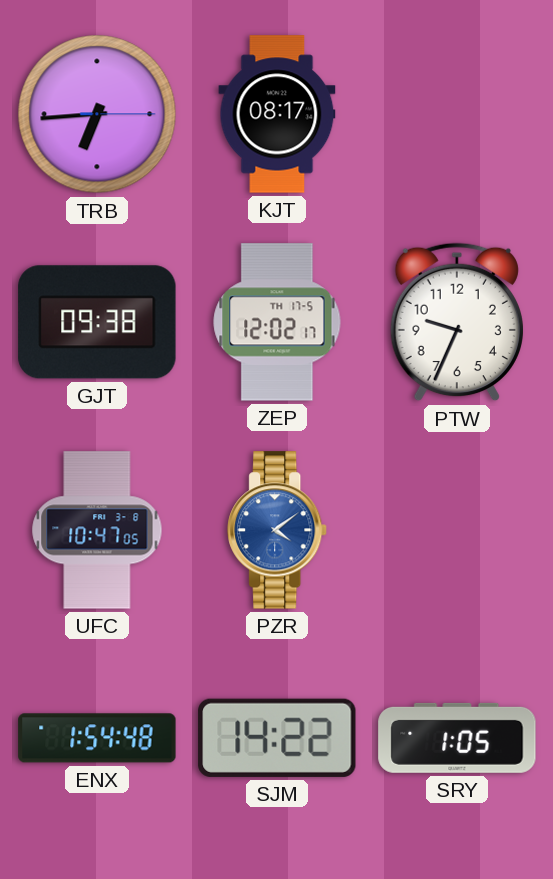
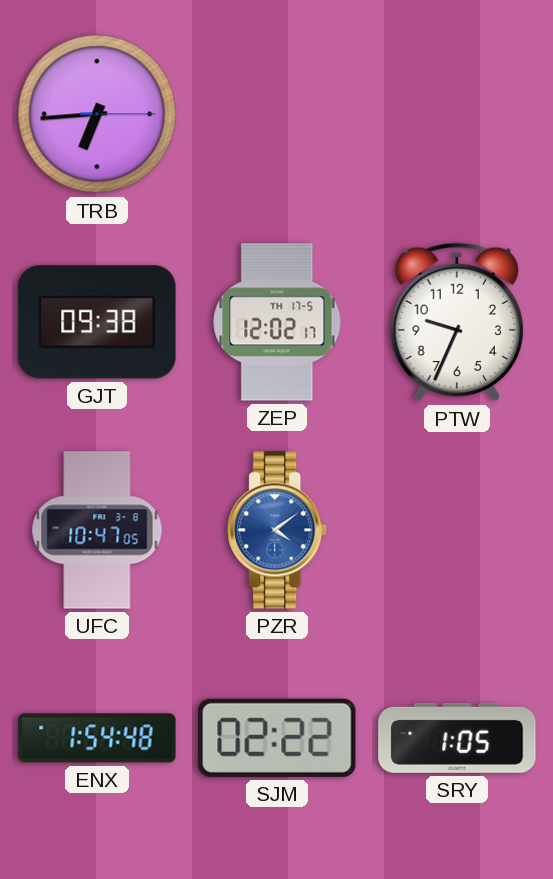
KJT: 08:17 -> none
SJM: 14:22 -> 02:22
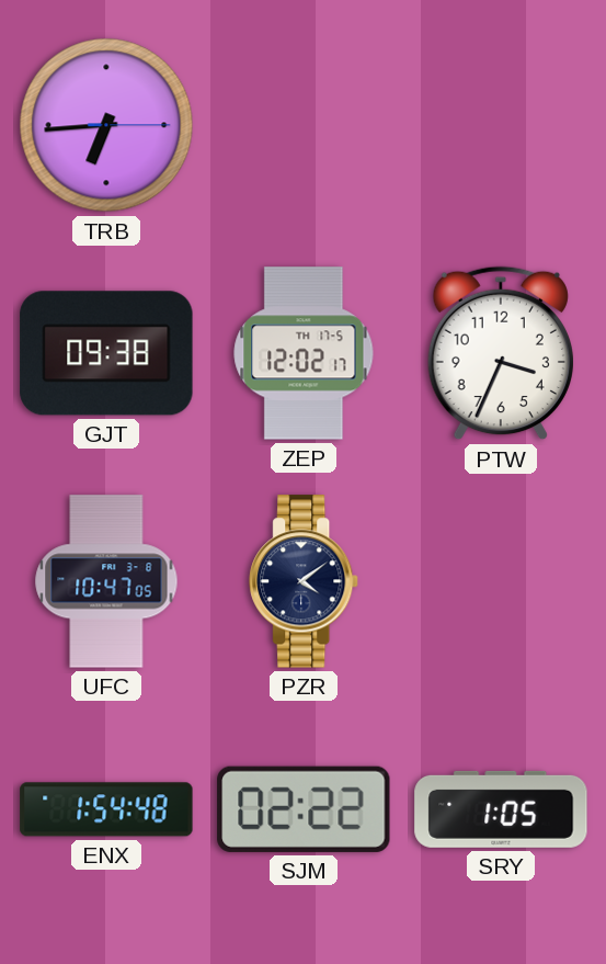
PTW: 9:34 -> 3:34
PZR dial: blue -> navy
